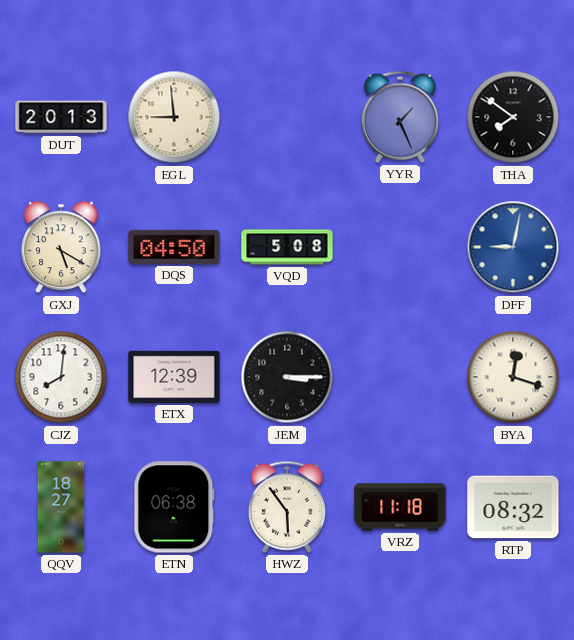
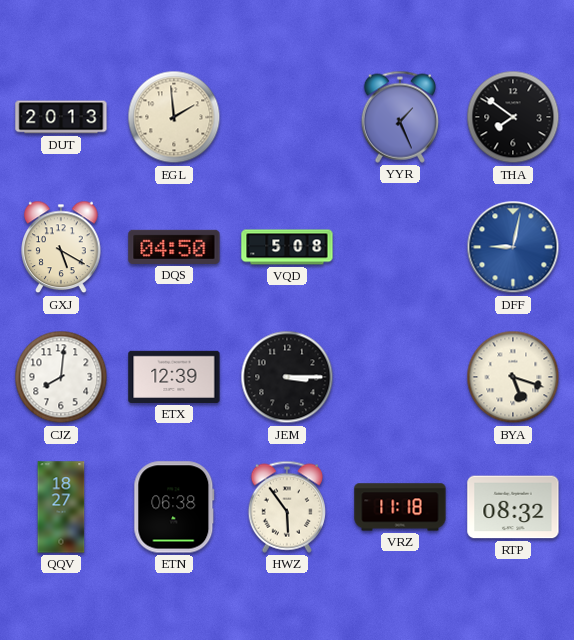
EGL: 8:59 -> 1:59
BYA: 12:18 -> 5:18
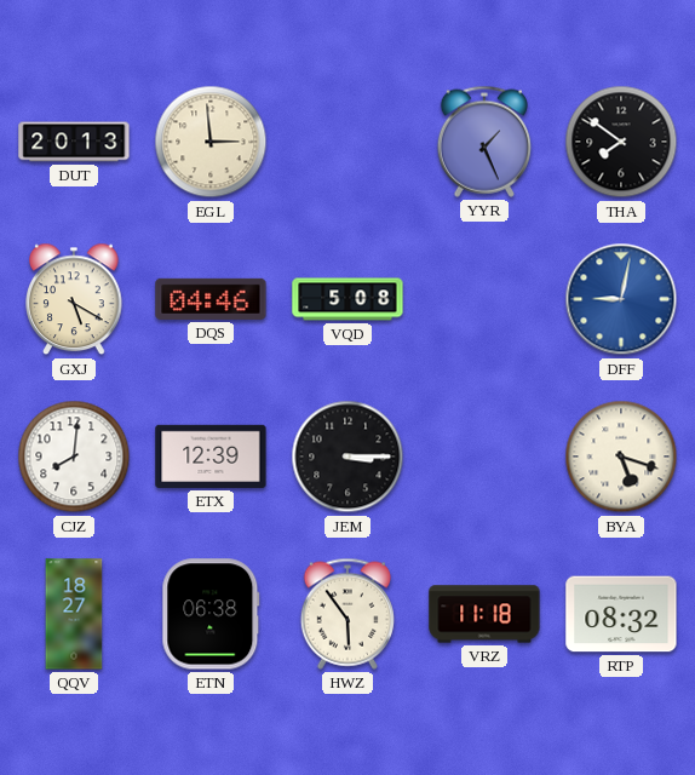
EGL: 1:59 -> 2:59
DQS: 04:50 -> 04:46
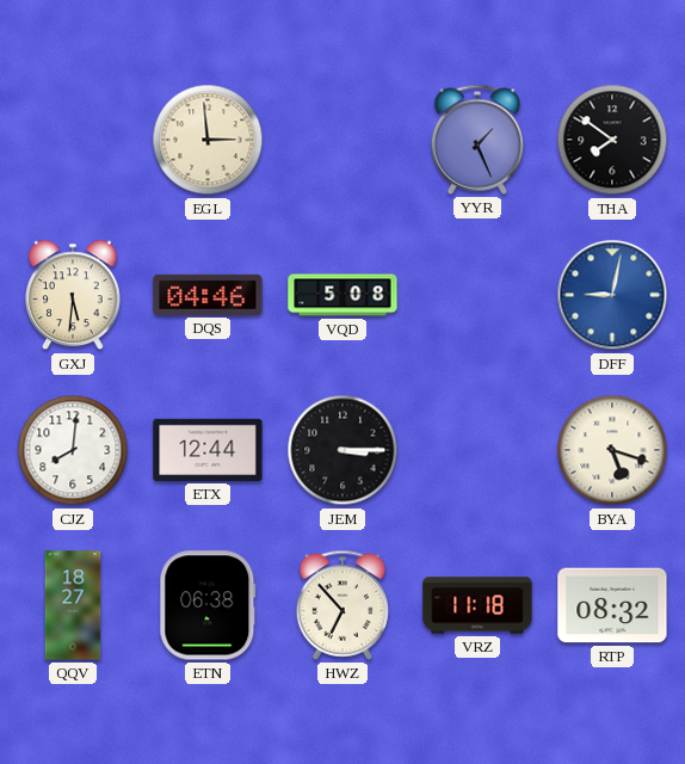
DUT: 20:13 -> none
GXJ: 5:20 -> 5:31
ETX: 12:39 -> 12:44
HWZ: 5:54 -> 6:53
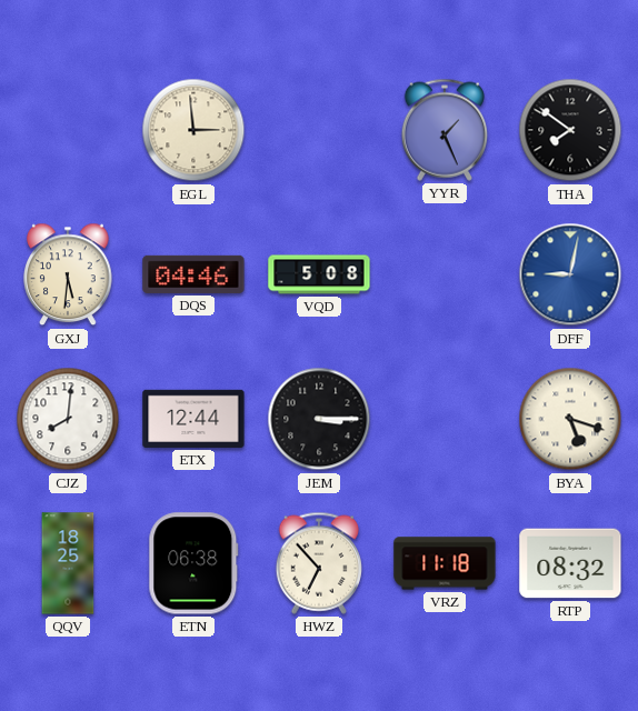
QQV: 18:27 -> 18:25
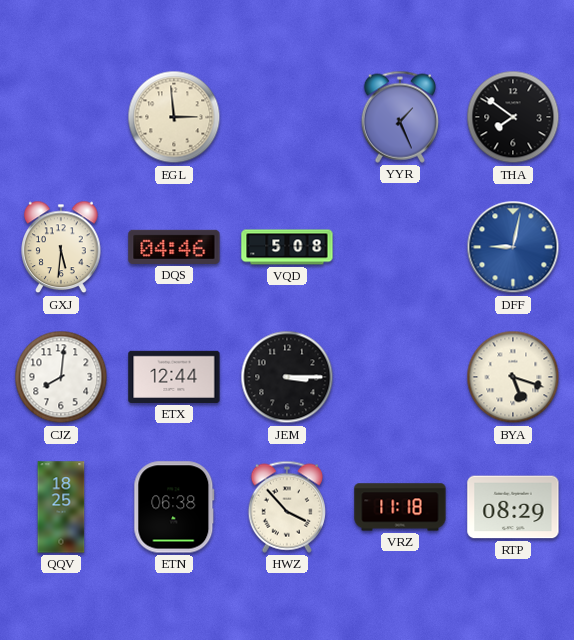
HWZ: 6:53 -> 3:53
RTP: 08:32 -> 08:29
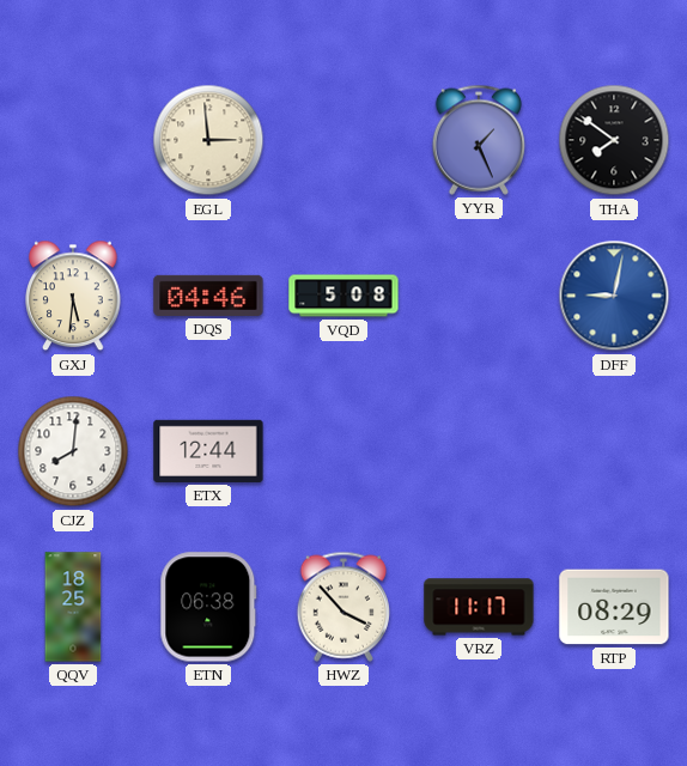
JEM: 3:15 -> none
BYA: 5:18 -> none
VRZ: 11:18 -> 11:17
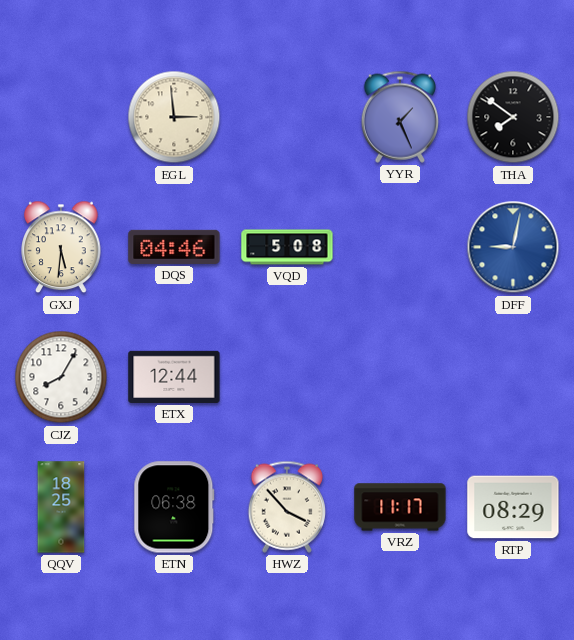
CJZ: 8:01 -> 8:05
